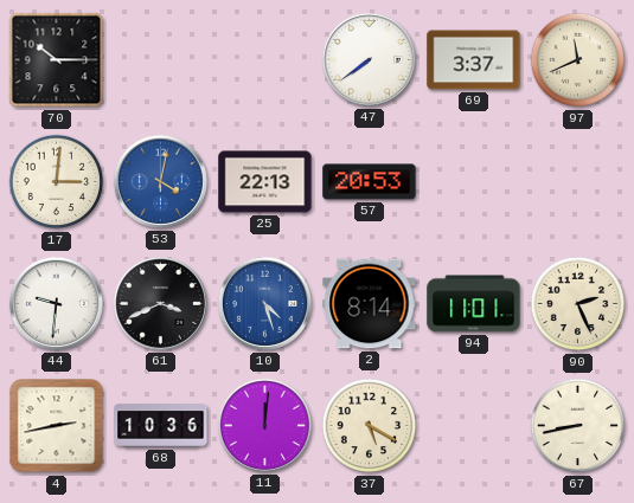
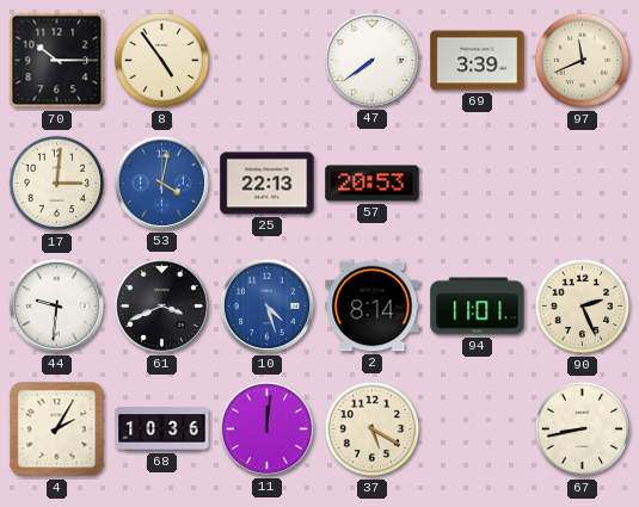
8: none -> 4:54
69: 3:37 -> 3:39
4: 2:43 -> 2:05
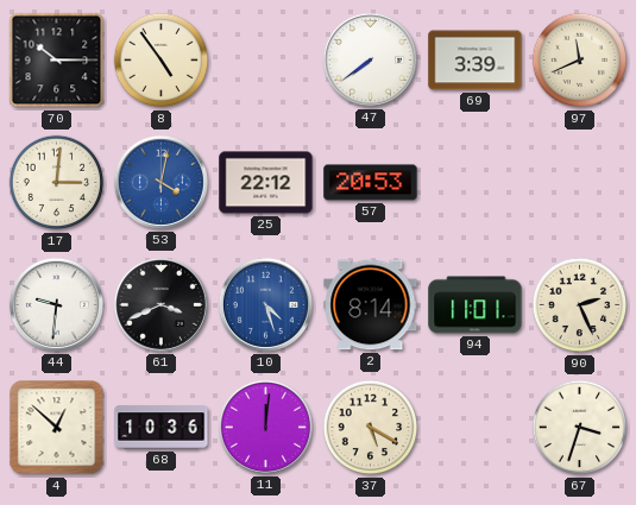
25: 22:13 -> 22:12
4: 2:05 -> 12:52
67: 8:43 -> 3:33
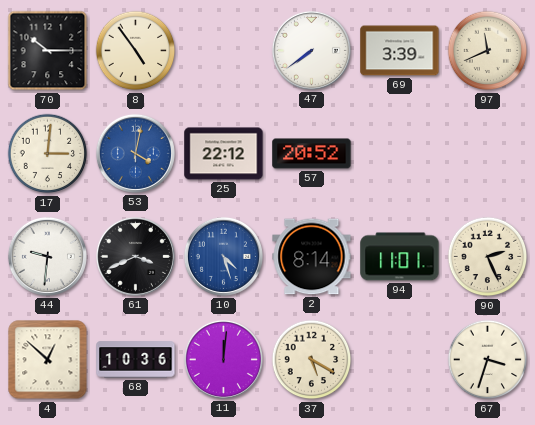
57: 20:53 -> 20:52
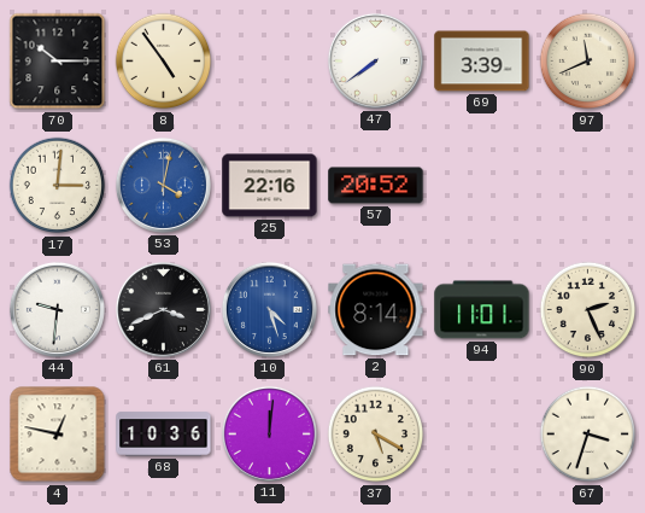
25: 22:12 -> 22:16
4: 12:52 -> 12:47
